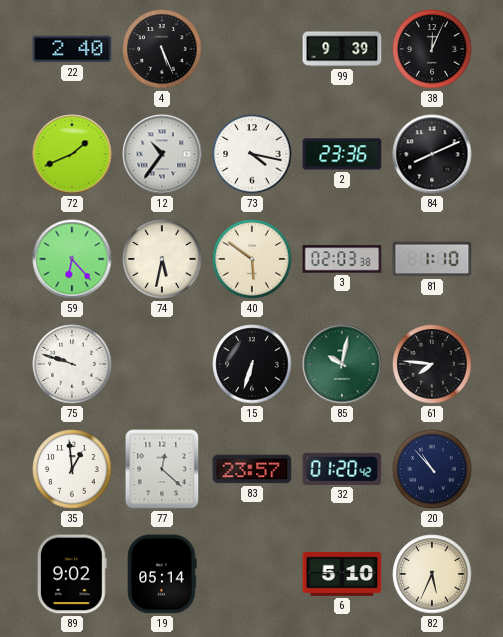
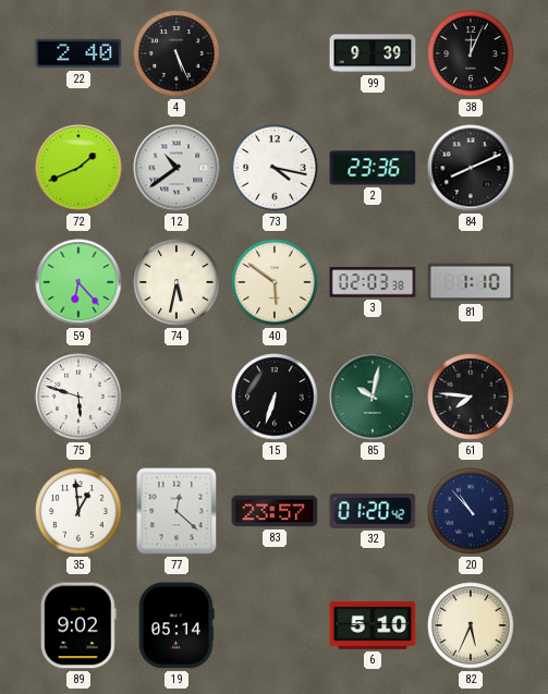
12: 10:36 -> 10:39
75: 9:48 -> 5:48
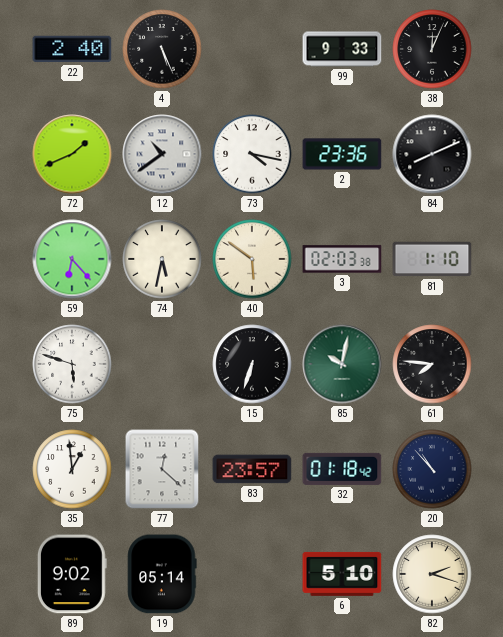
99: 9:39 -> 9:33
32: 01:20 -> 01:18
82: 5:34 -> 2:18
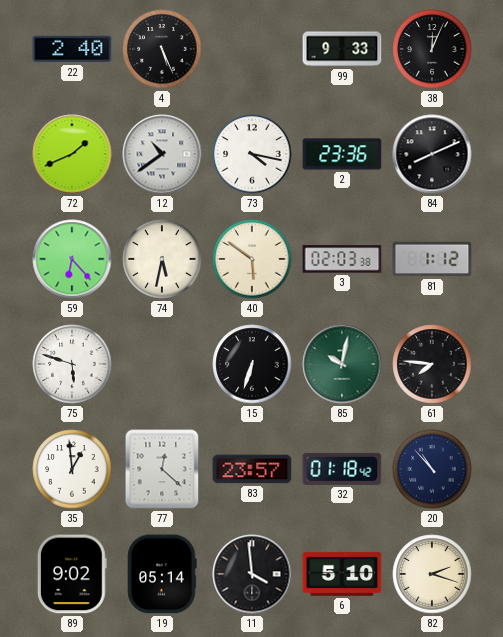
81: 1:10 -> 1:12
11: none -> 3:59
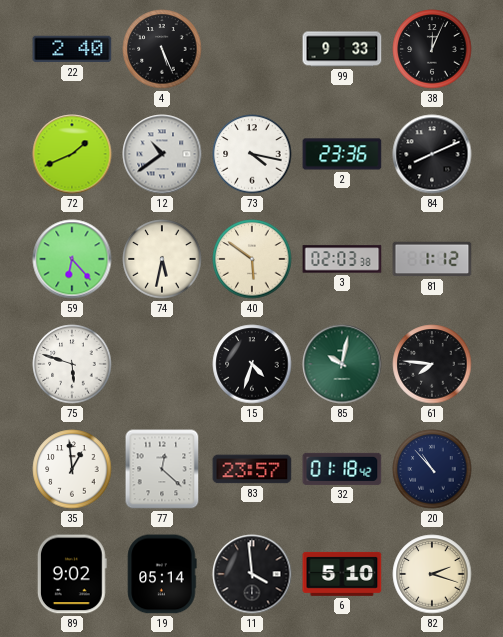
15: 6:33 -> 4:33
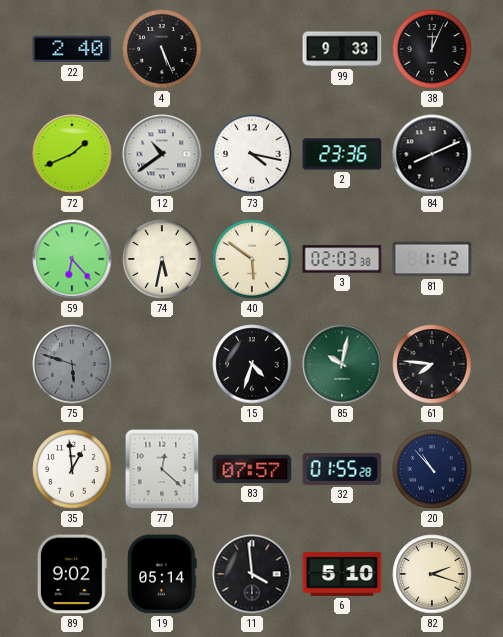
75 dial: white -> grey
83: 23:57 -> 07:57
32: 01:18 -> 01:55
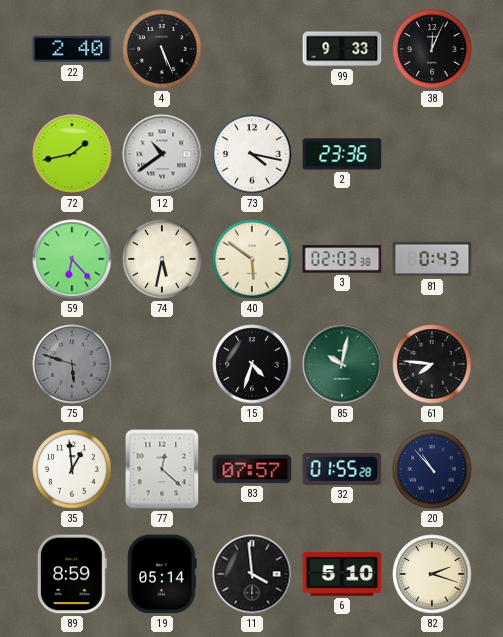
72: 1:41 -> 1:43
84: 8:11 -> none
81: 1:12 -> 0:43
89: 9:02 -> 8:59
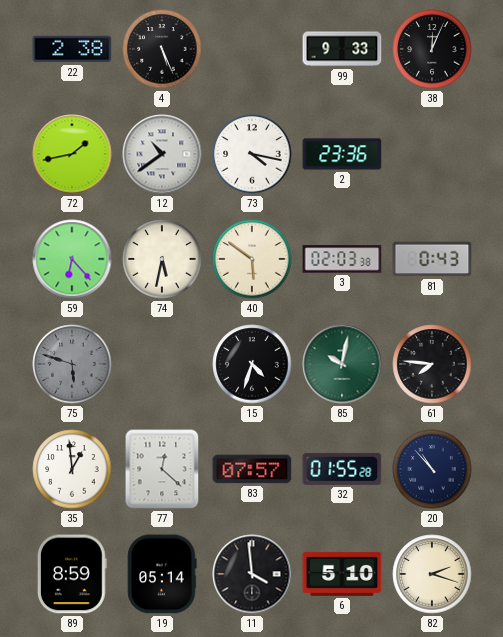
22: 2:40 -> 2:38
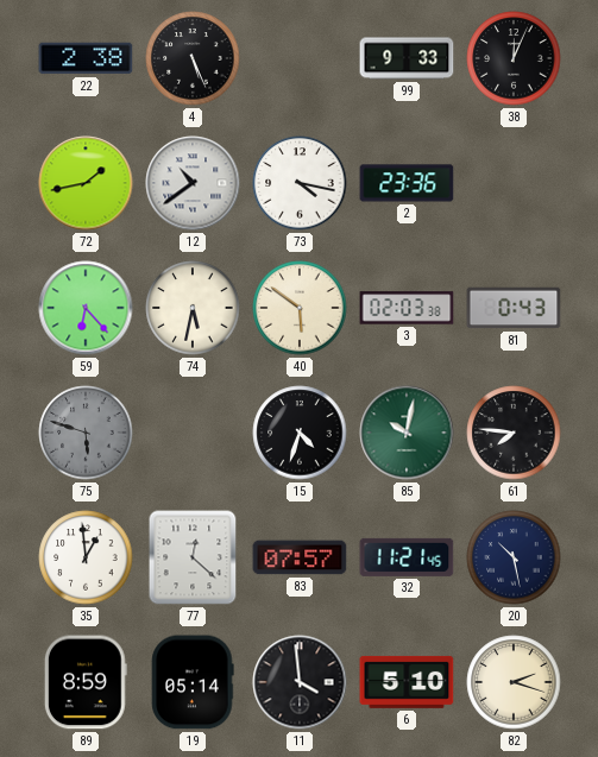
32: 01:55 -> 11:21
20: 10:53 -> 10:28
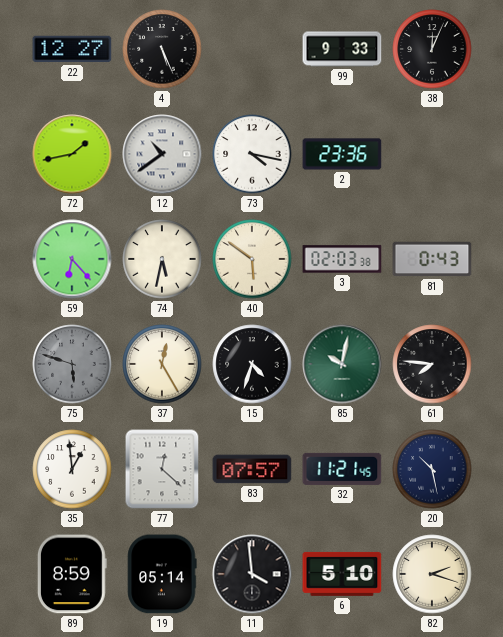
22: 2:38 -> 12:27
37: none -> 12:25
